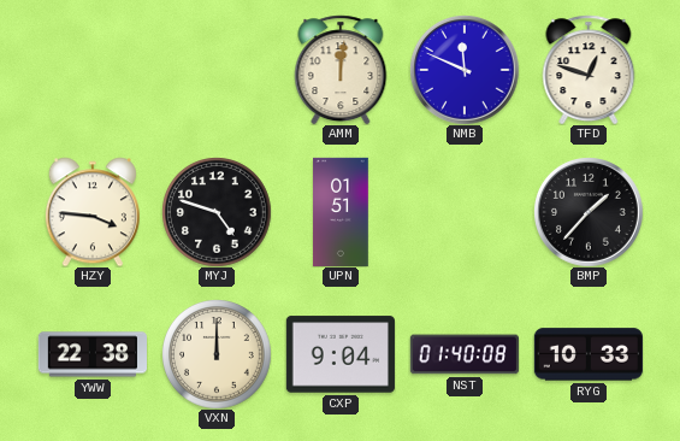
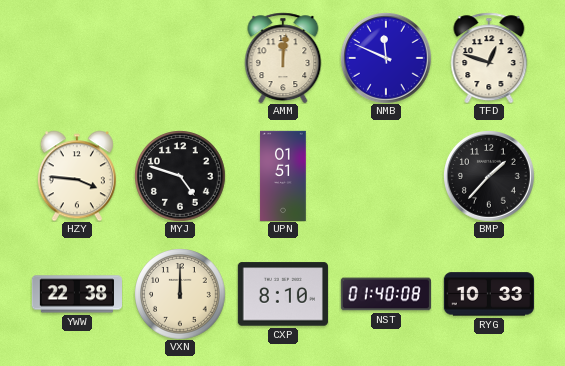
CXP: 9:04 -> 8:10
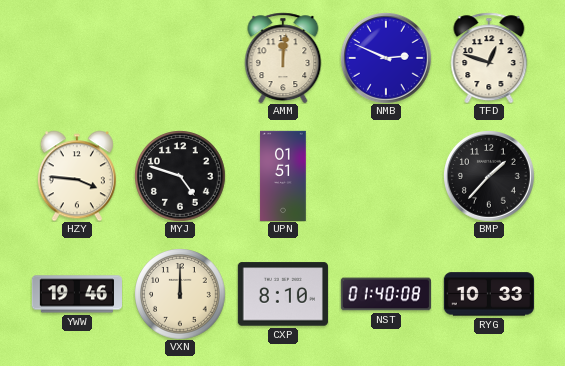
NMB: 11:49 -> 2:49
YWW: 22:38 -> 19:46
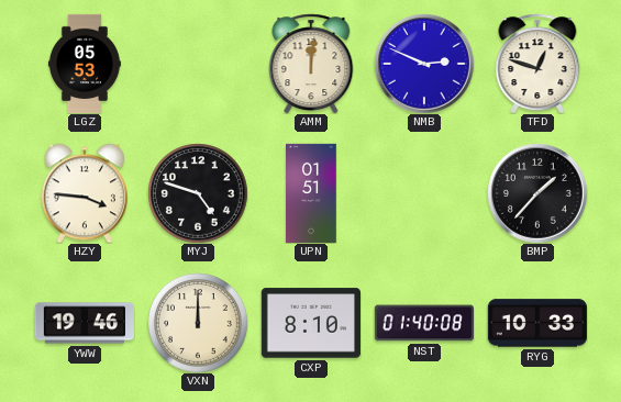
LGZ: none -> 05:53
